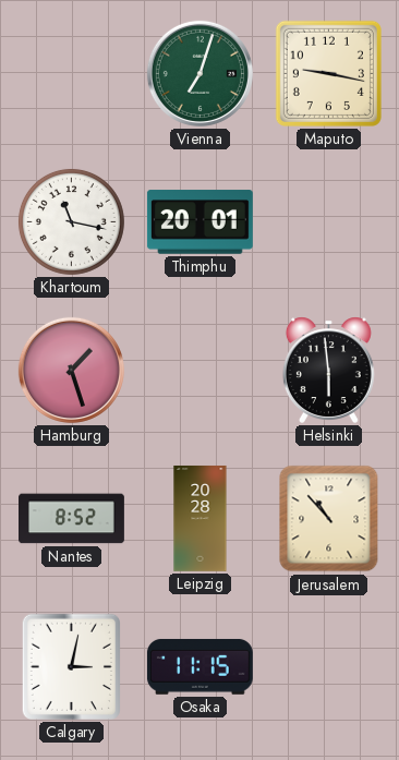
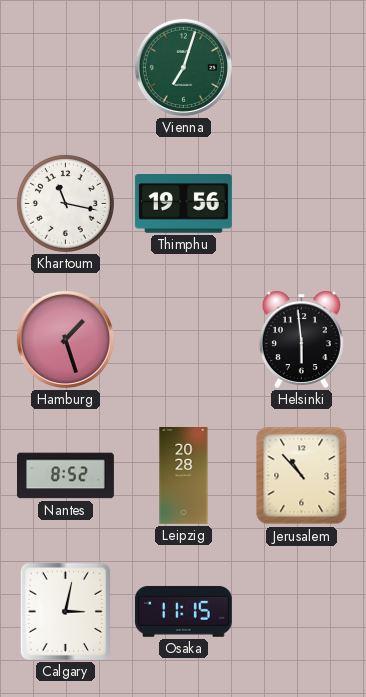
Maputo: 9:17 -> none
Thimphu: 20:01 -> 19:56
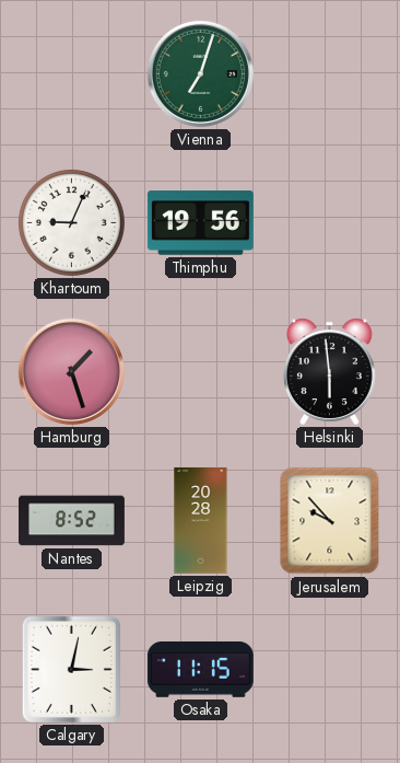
Khartoum: 11:17 -> 9:04
Jerusalem: 10:53 -> 9:53
